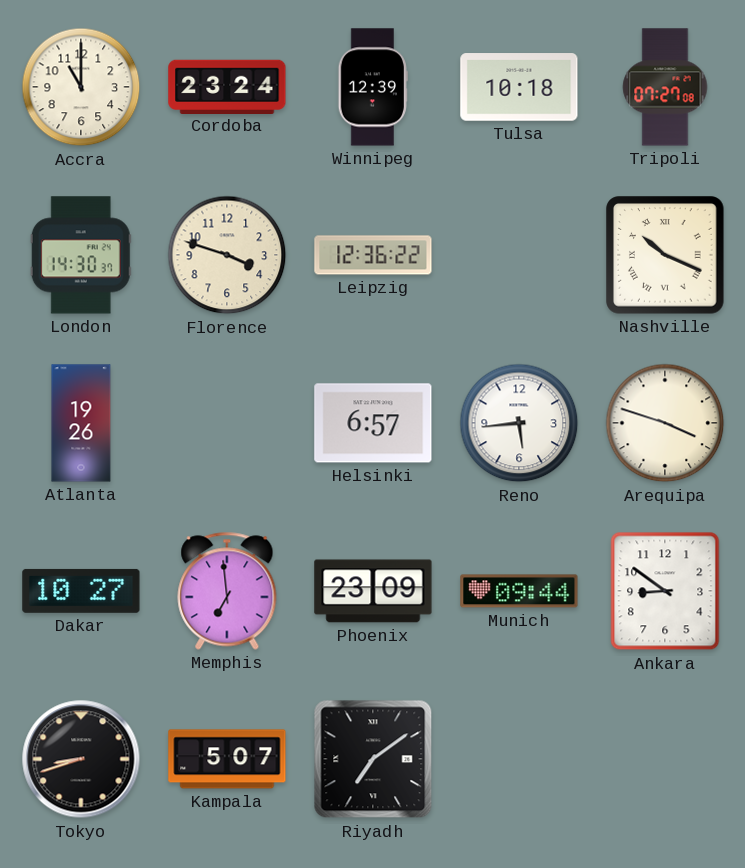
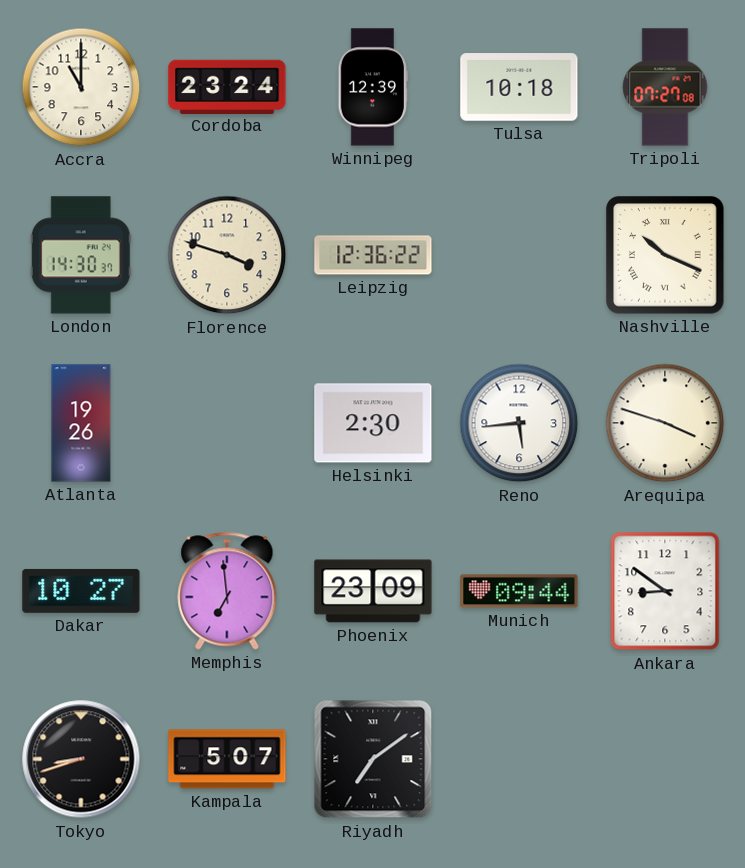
Helsinki: 6:57 -> 2:30
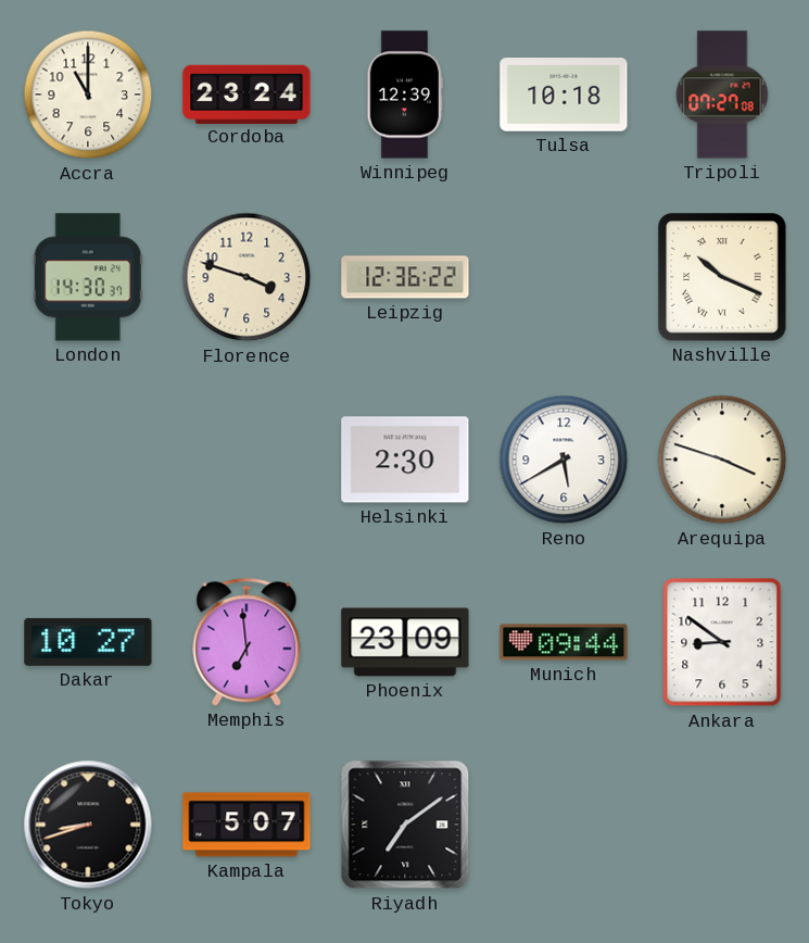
Atlanta: 19:26 -> none
Reno: 5:44 -> 5:40
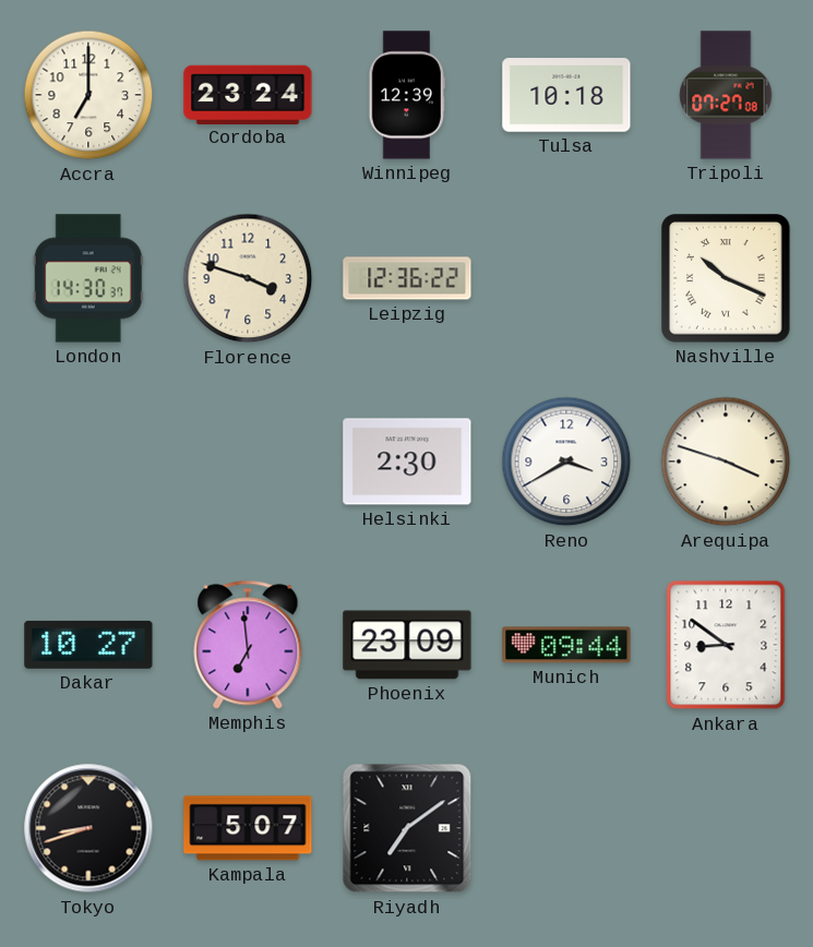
Accra: 11:00 -> 7:00
Reno: 5:40 -> 3:40
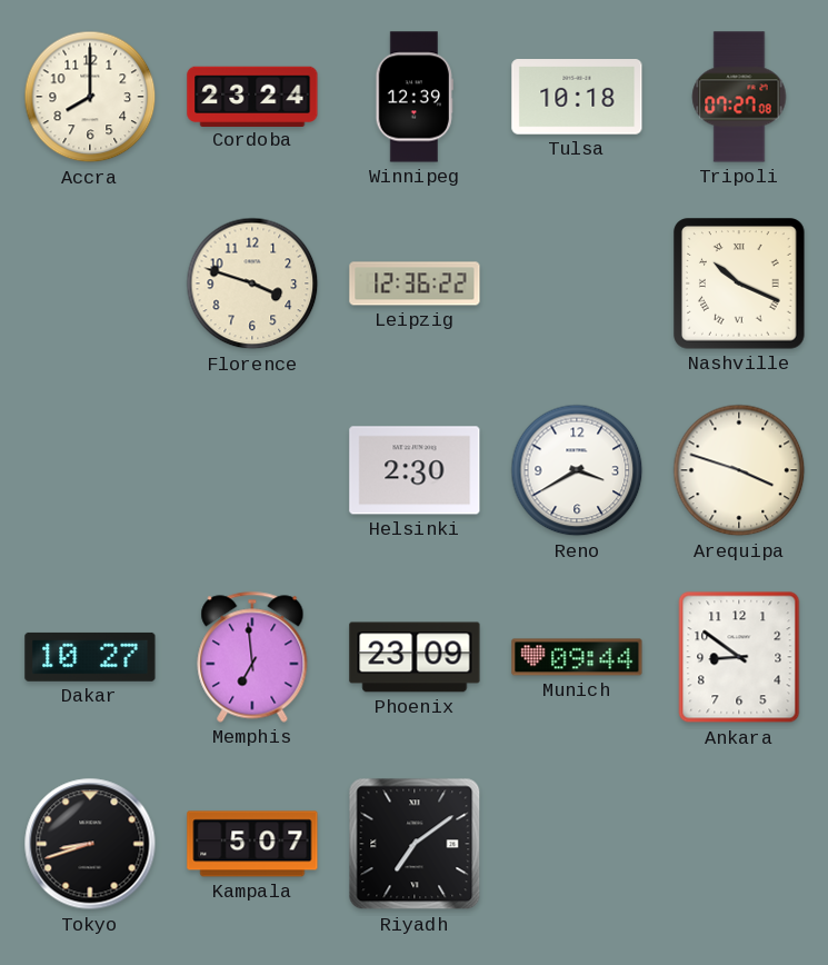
Accra: 7:00 -> 8:00
London: 14:30 -> none
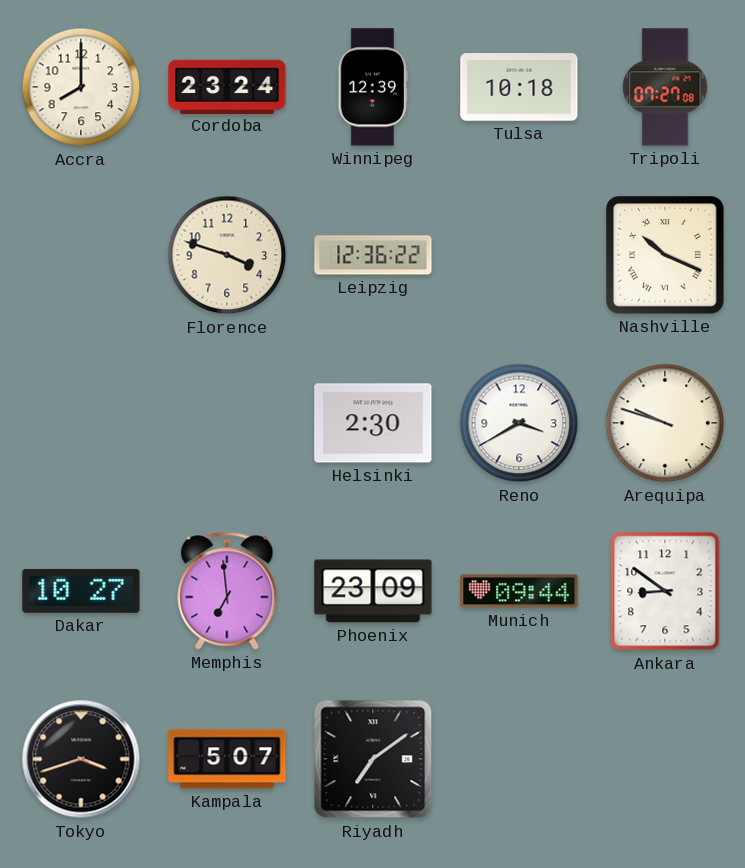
Arequipa: 3:48 -> 9:48
Tokyo: 8:42 -> 3:42
